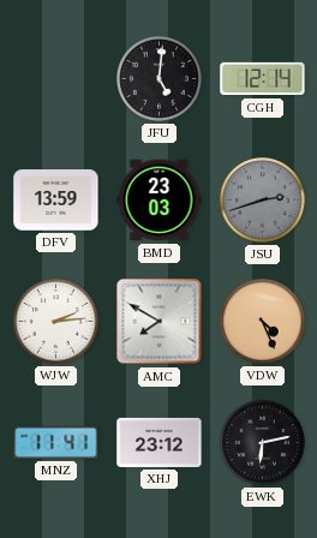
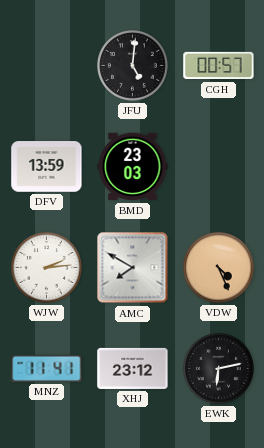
CGH: 12:14 -> 00:57
JSU: 2:42 -> none
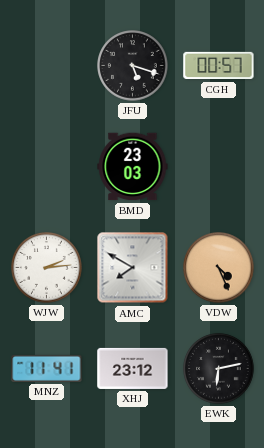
JFU: 5:01 -> 5:18
DFV: 13:59 -> none
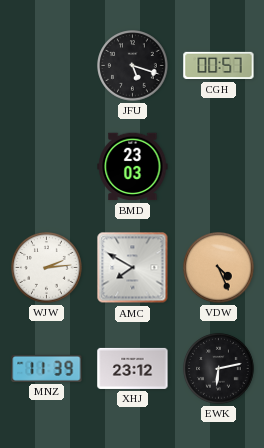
MNZ: 11:41 -> 11:39
